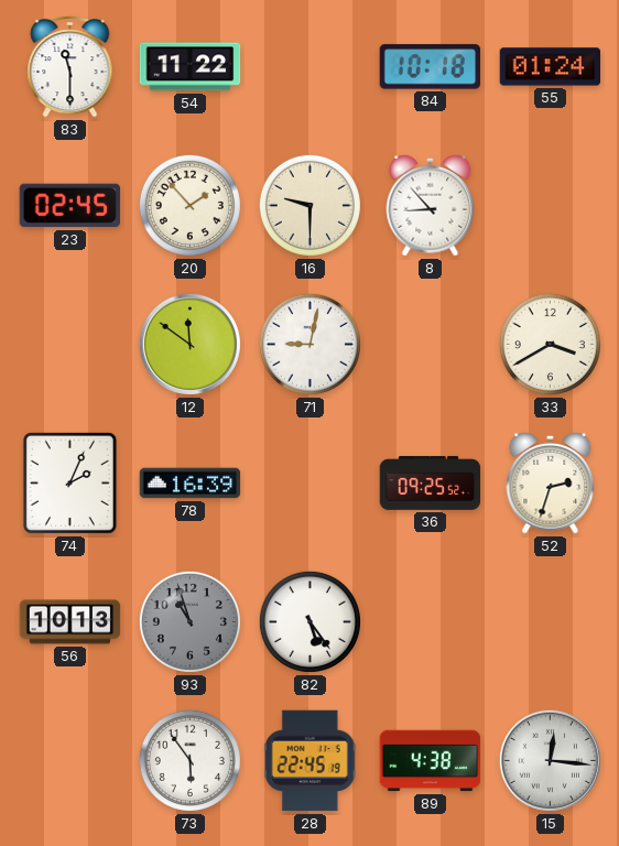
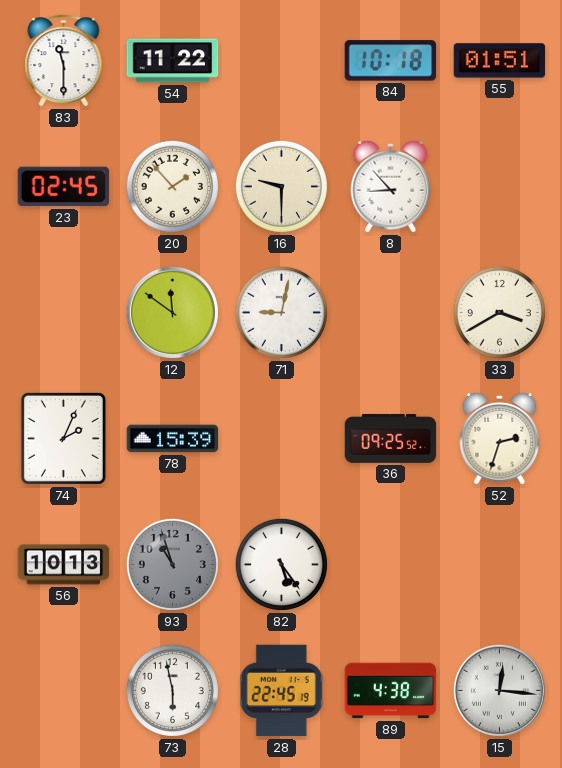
55: 01:24 -> 01:51
78: 16:39 -> 15:39
73: 5:54 -> 5:58
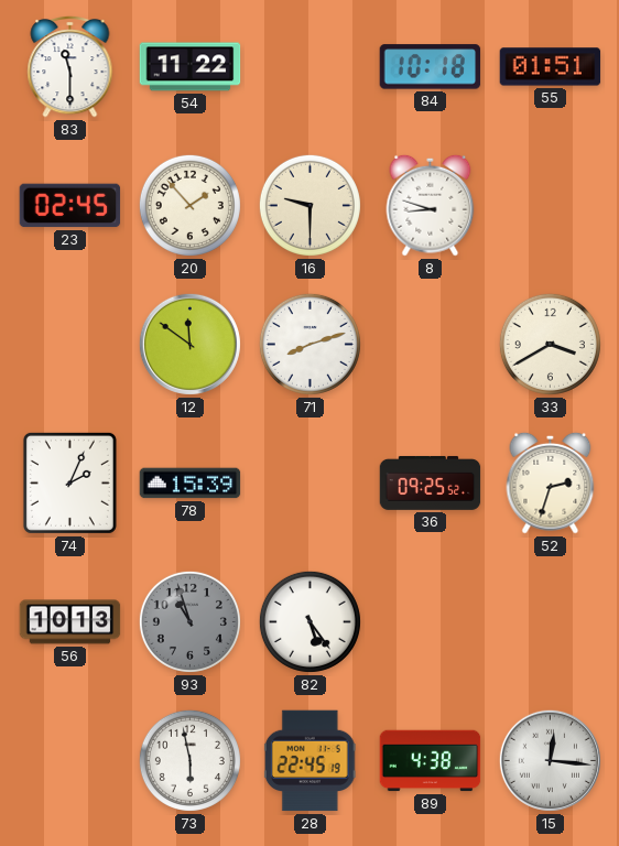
8: 8:53 -> 8:48
71: 9:02 -> 8:12
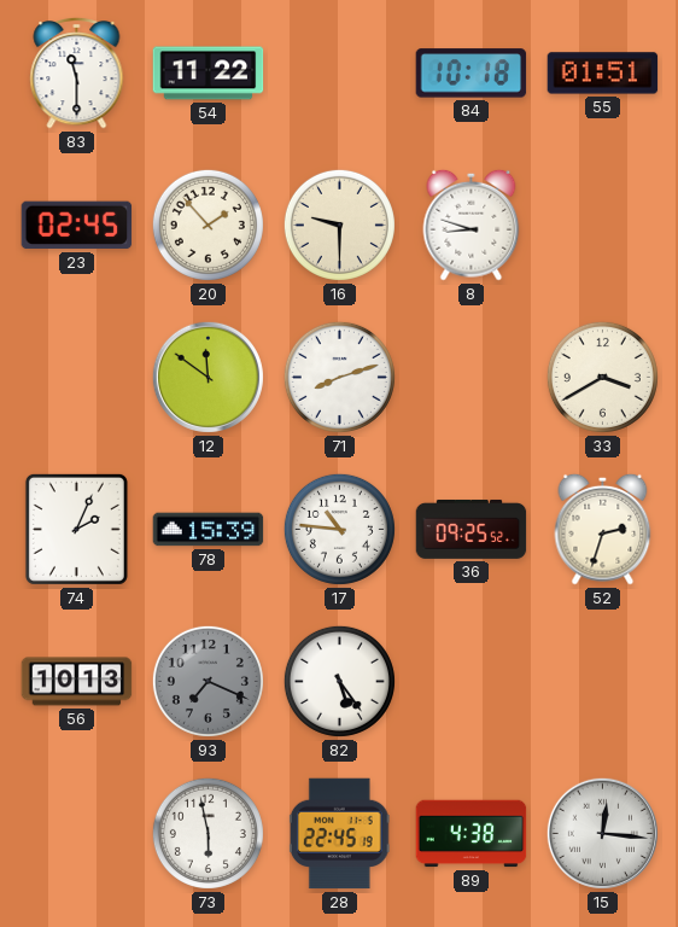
17: none -> 10:46
93: 10:57 -> 7:19
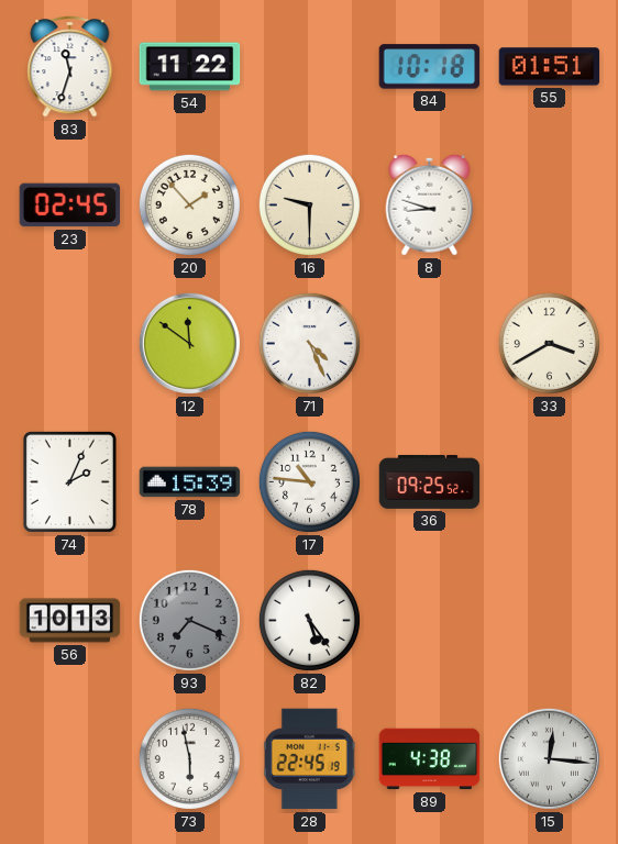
83: 11:30 -> 11:33
71: 8:12 -> 4:26
52: 2:33 -> none
